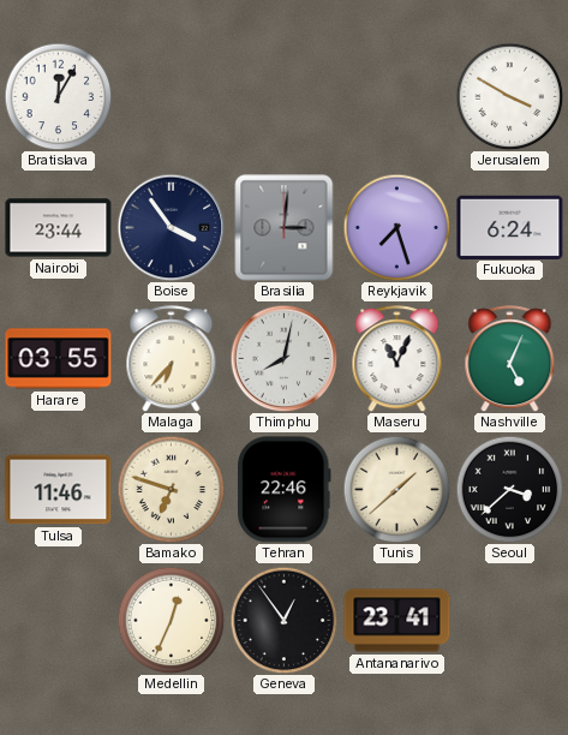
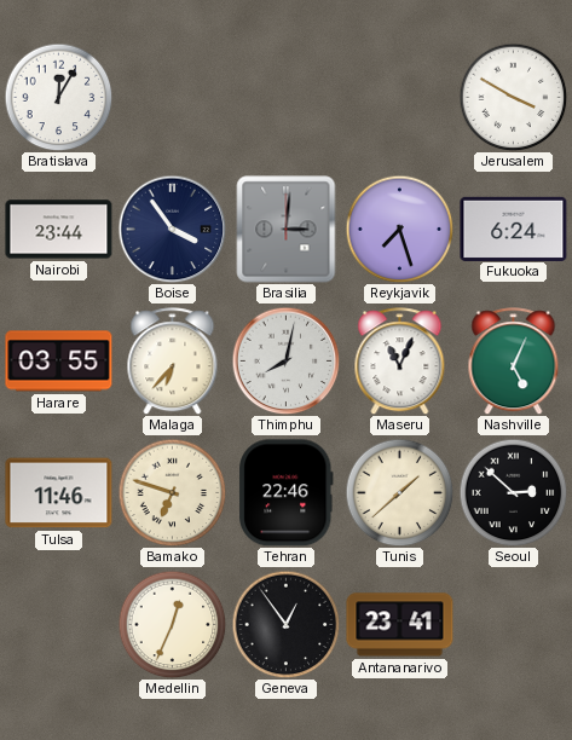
Seoul: 3:38 -> 2:52
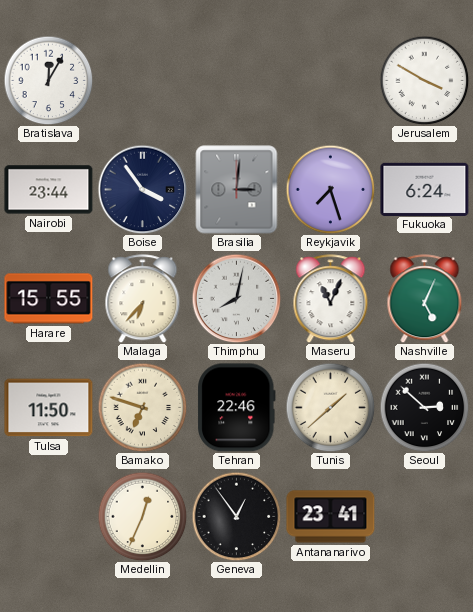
Harare: 03:55 -> 15:55
Tulsa: 11:46 -> 11:50
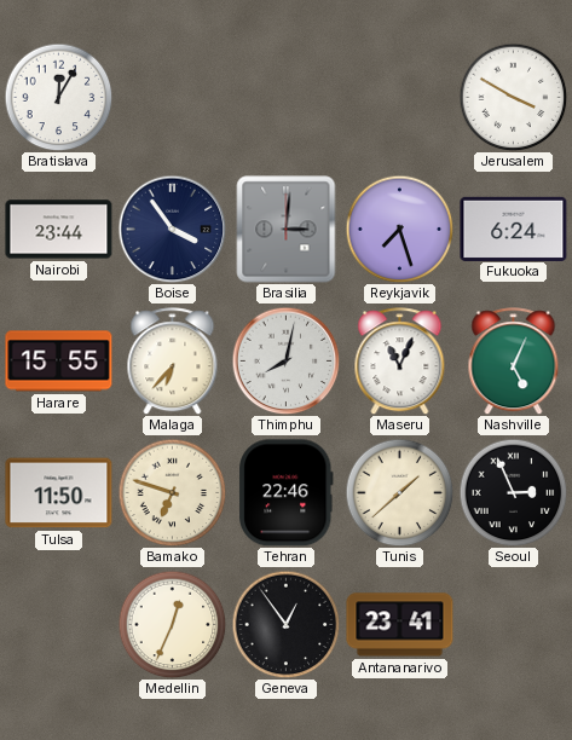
Seoul: 2:52 -> 2:56
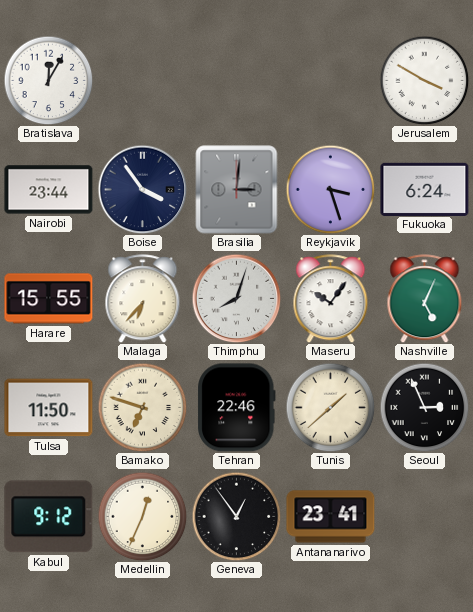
Reykjavik: 7:27 -> 3:27
Thimphu: 8:02 -> 8:03
Maseru: 11:04 -> 10:06
Kabul: none -> 9:12
